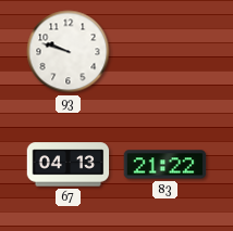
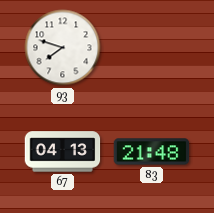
93: 9:48 -> 7:48
83: 21:22 -> 21:48
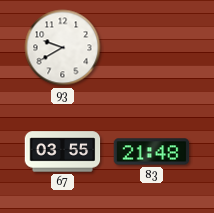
93: 7:48 -> 9:40
67: 04:13 -> 03:55
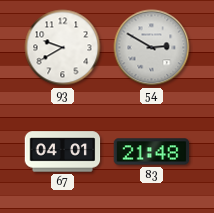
54: none -> 2:50
67: 03:55 -> 04:01
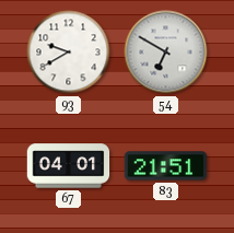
54: 2:50 -> 6:50
83: 21:48 -> 21:51
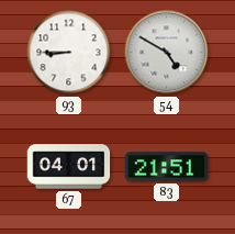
93: 9:40 -> 8:45
54: 6:50 -> 4:50
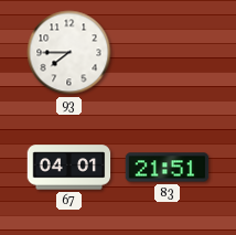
93: 8:45 -> 7:45
54: 4:50 -> none
